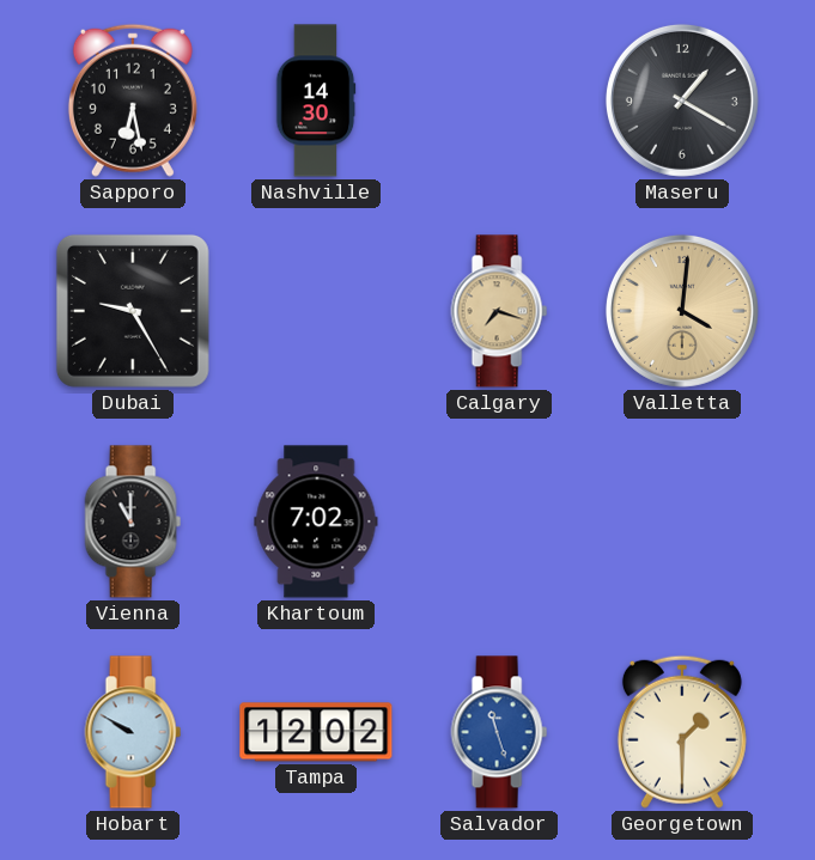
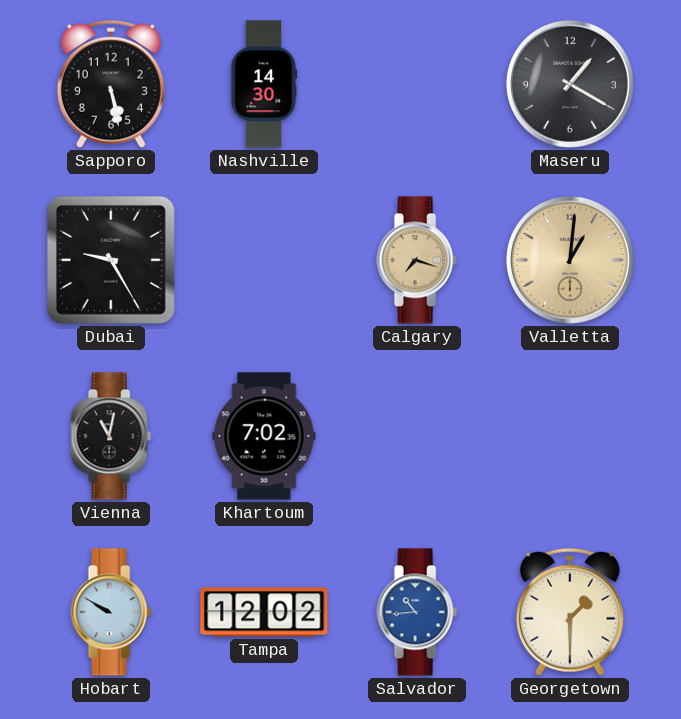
Sapporo: 6:28 -> 5:28
Valletta: 4:01 -> 1:01
Vienna: 11:00 -> 11:02
Salvador: 11:27 -> 10:44
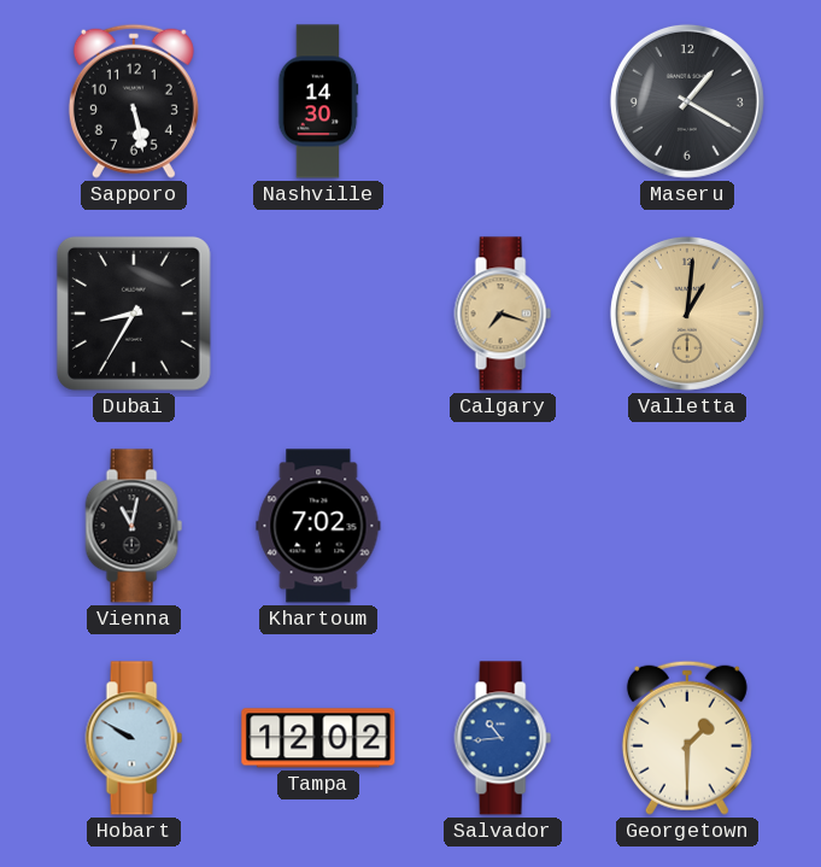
Dubai: 9:25 -> 8:35
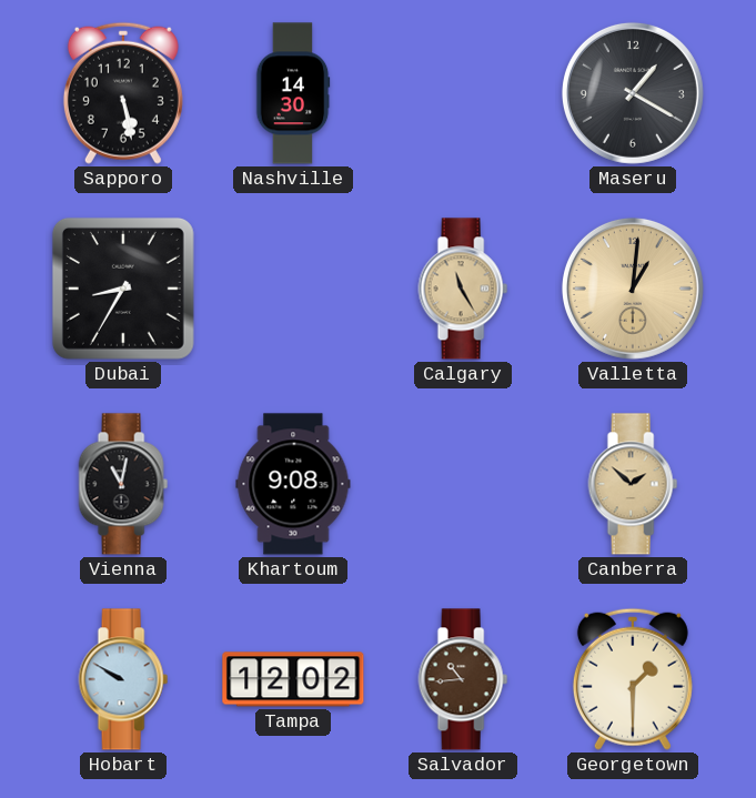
Calgary: 7:18 -> 11:25
Khartoum: 7:02 -> 9:08
Canberra: none -> 1:52
Salvador dial: blue -> brown
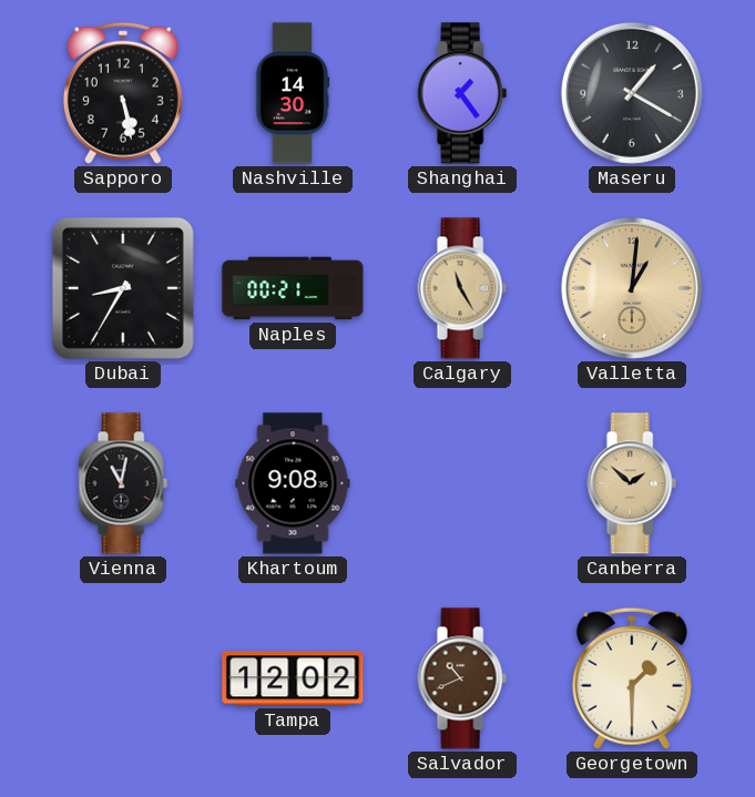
Shanghai: none -> 1:24
Naples: none -> 00:21
Hobart: 9:50 -> none
Salvador: 10:44 -> 10:41
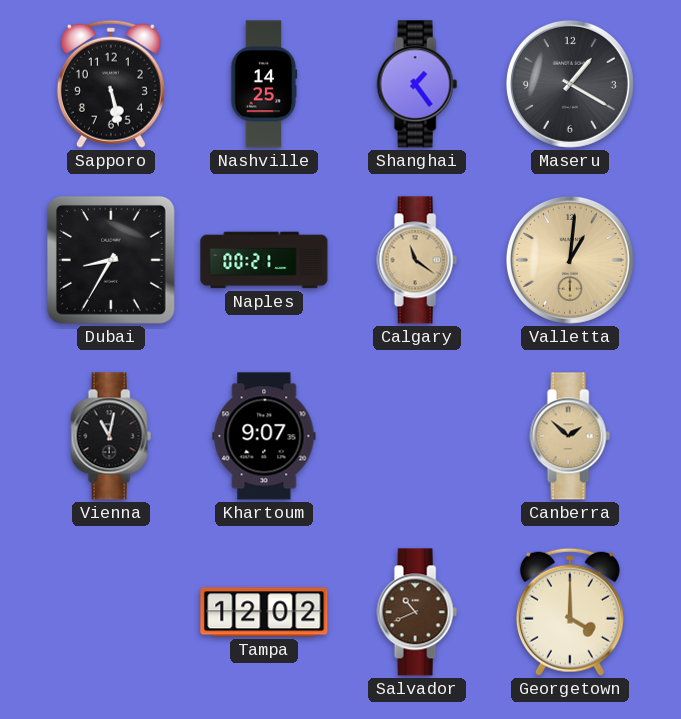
Nashville: 14:30 -> 14:25
Calgary: 11:25 -> 11:21
Khartoum: 9:08 -> 9:07
Georgetown: 1:30 -> 4:00
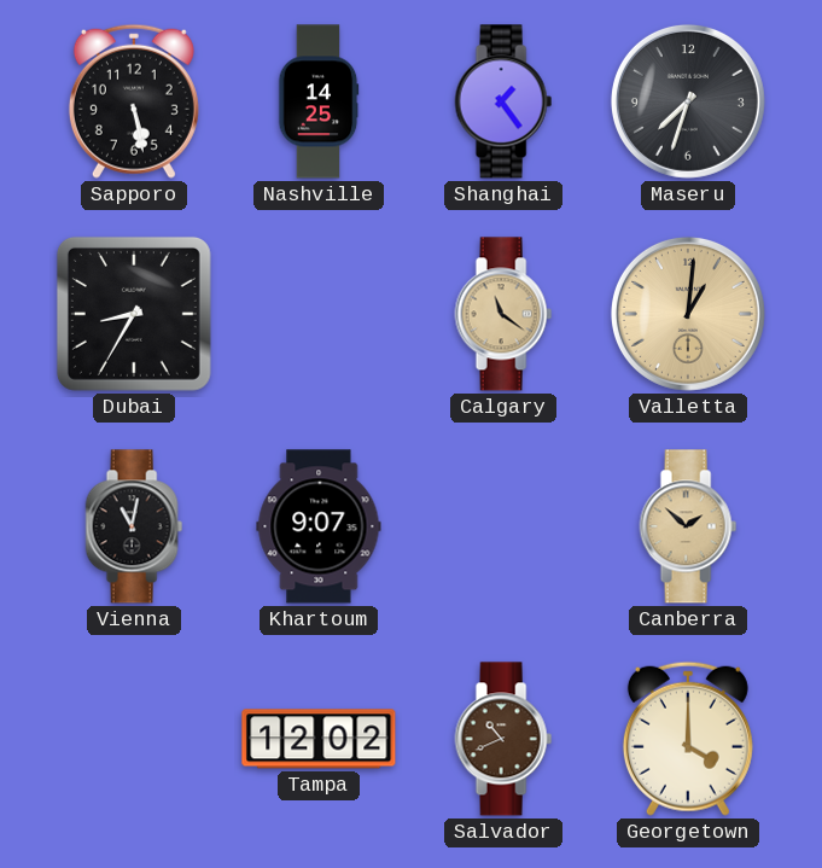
Maseru: 1:20 -> 7:33
Naples: 00:21 -> none
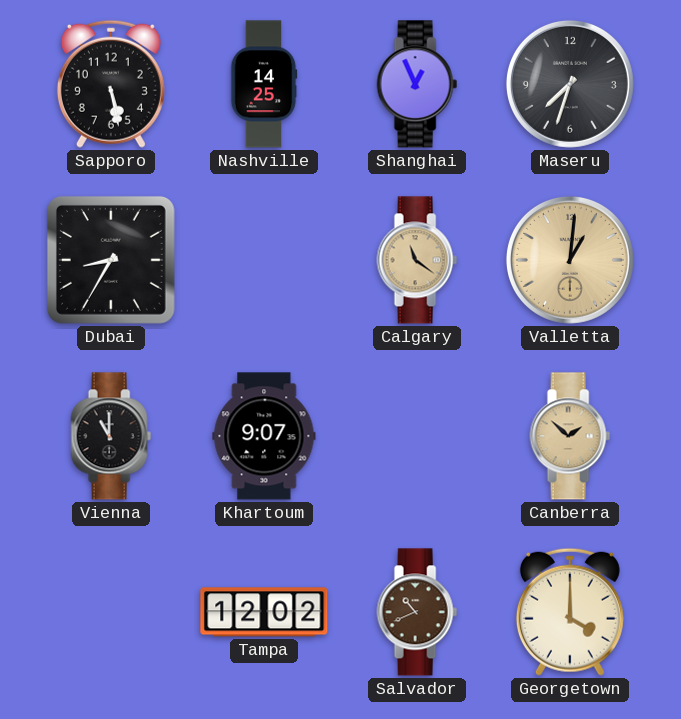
Shanghai: 1:24 -> 12:56
Vienna: 11:02 -> 11:00
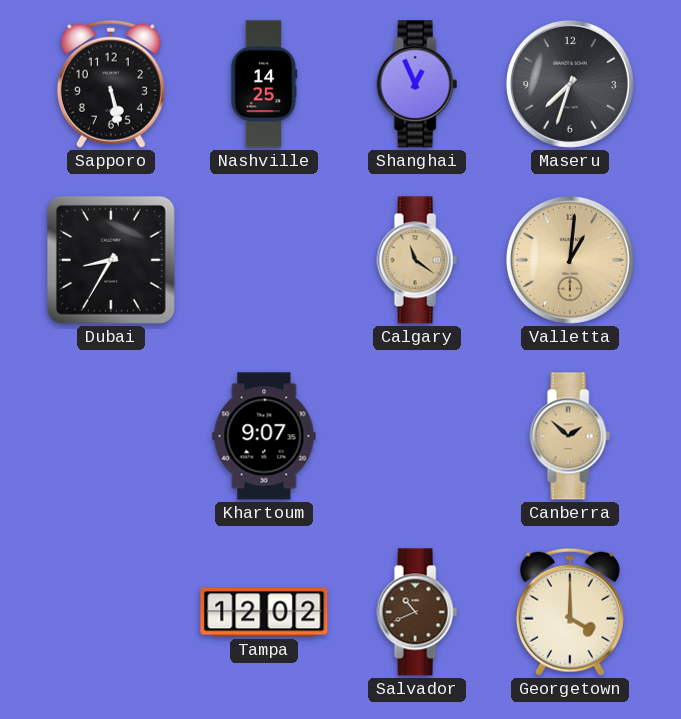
Vienna: 11:00 -> none
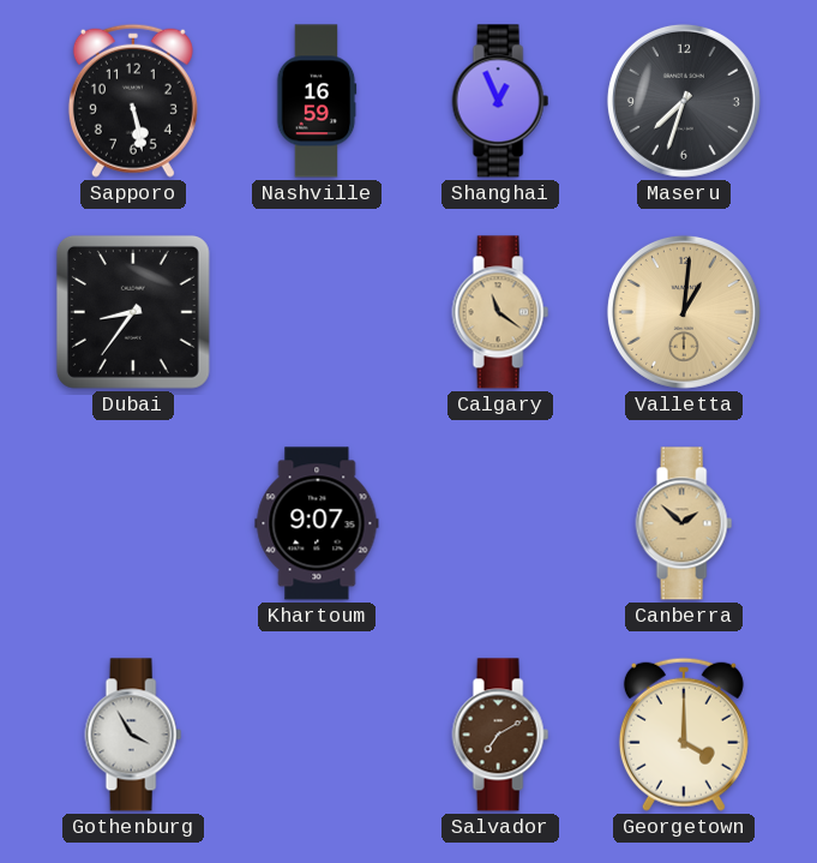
Nashville: 14:25 -> 16:59
Dubai: 8:35 -> 8:36
Gothenburg: none -> 3:55
Tampa: 12:02 -> none
Salvador: 10:41 -> 7:10
